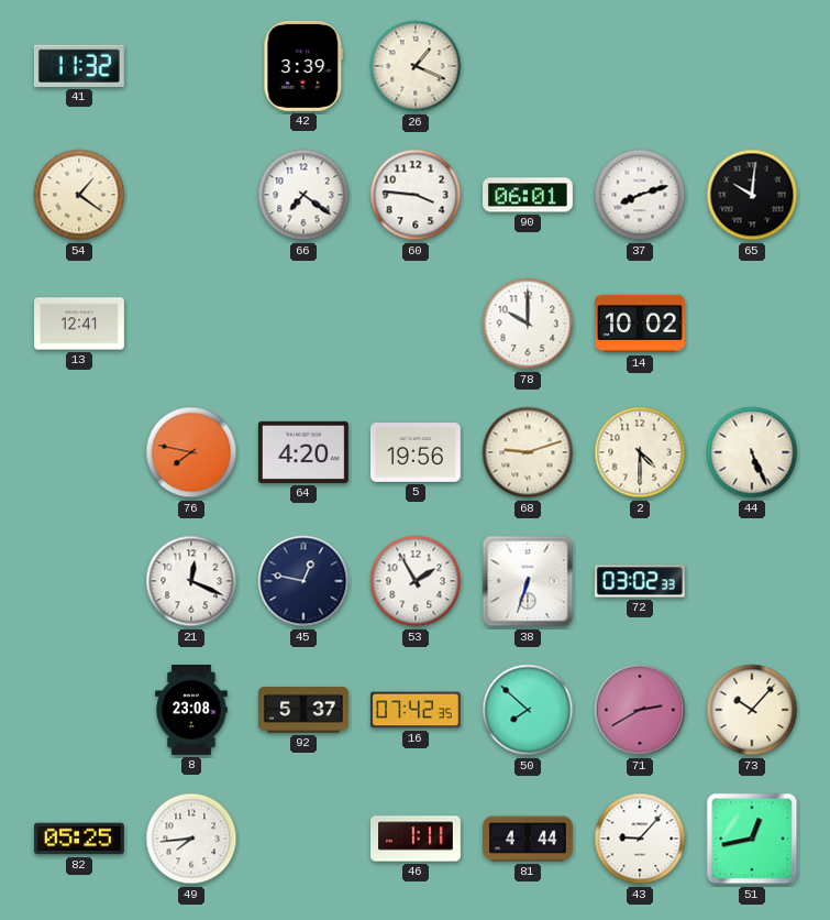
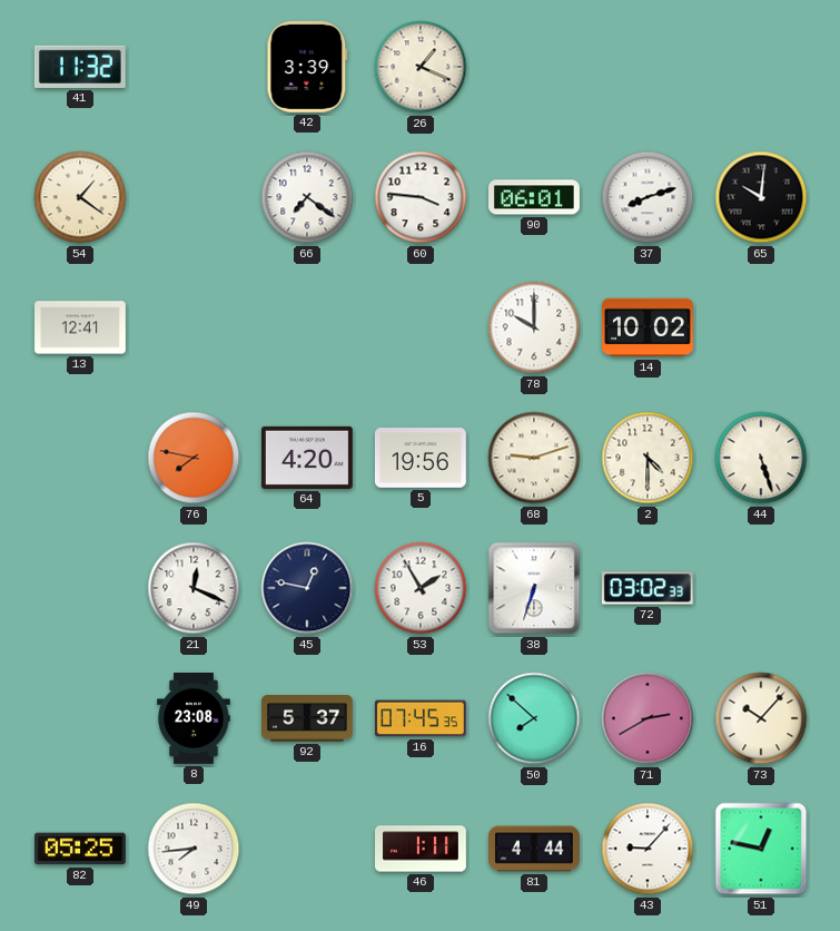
44: 5:26 -> 5:27
16: 07:42 -> 07:45
51: 12:43 -> 12:47
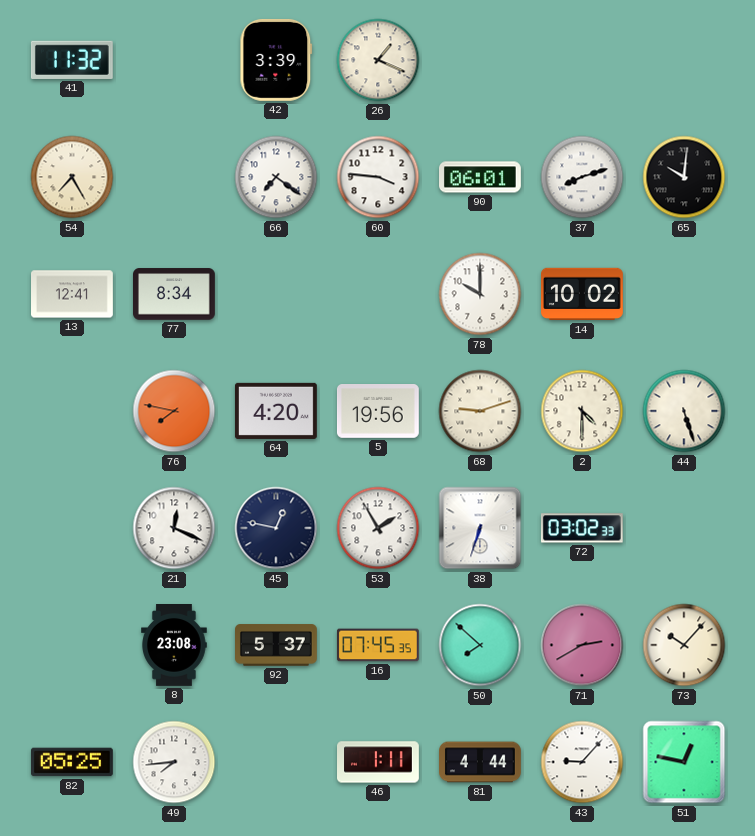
54: 1:21 -> 7:25
77: none -> 8:34
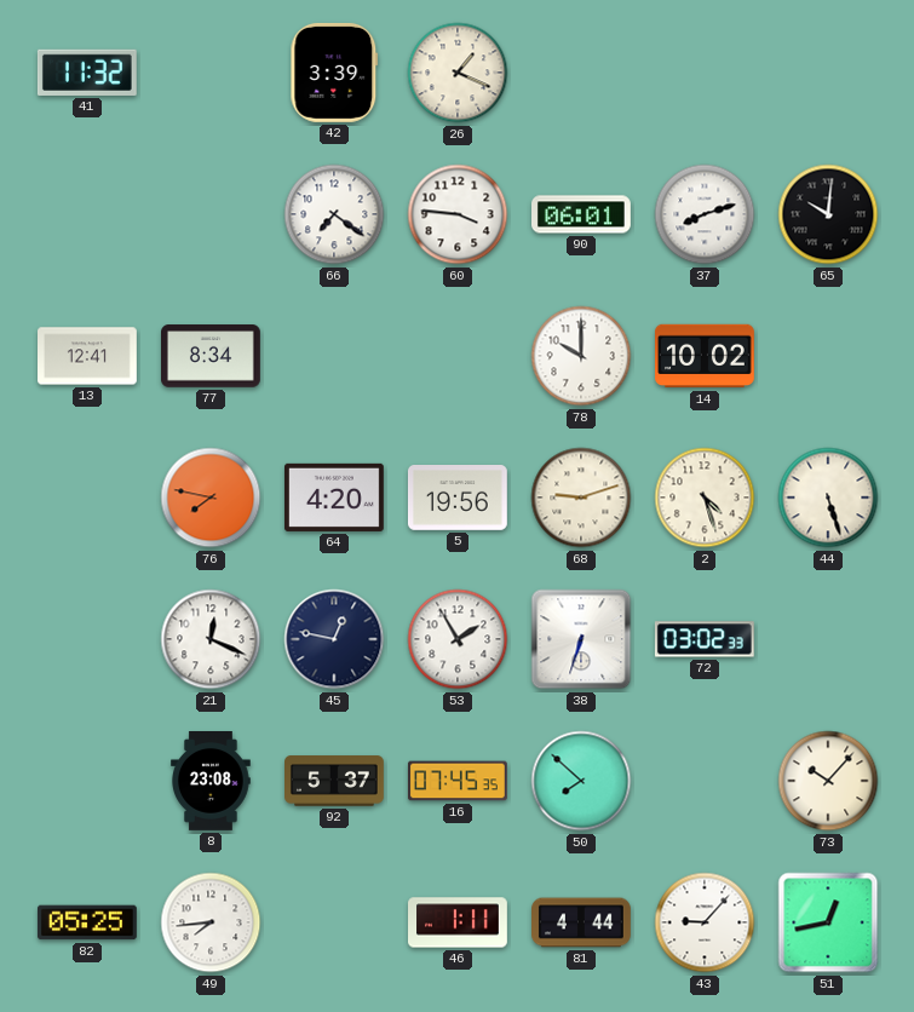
54: 7:25 -> none
2: 4:30 -> 4:27
71: 2:40 -> none
51: 12:47 -> 12:43
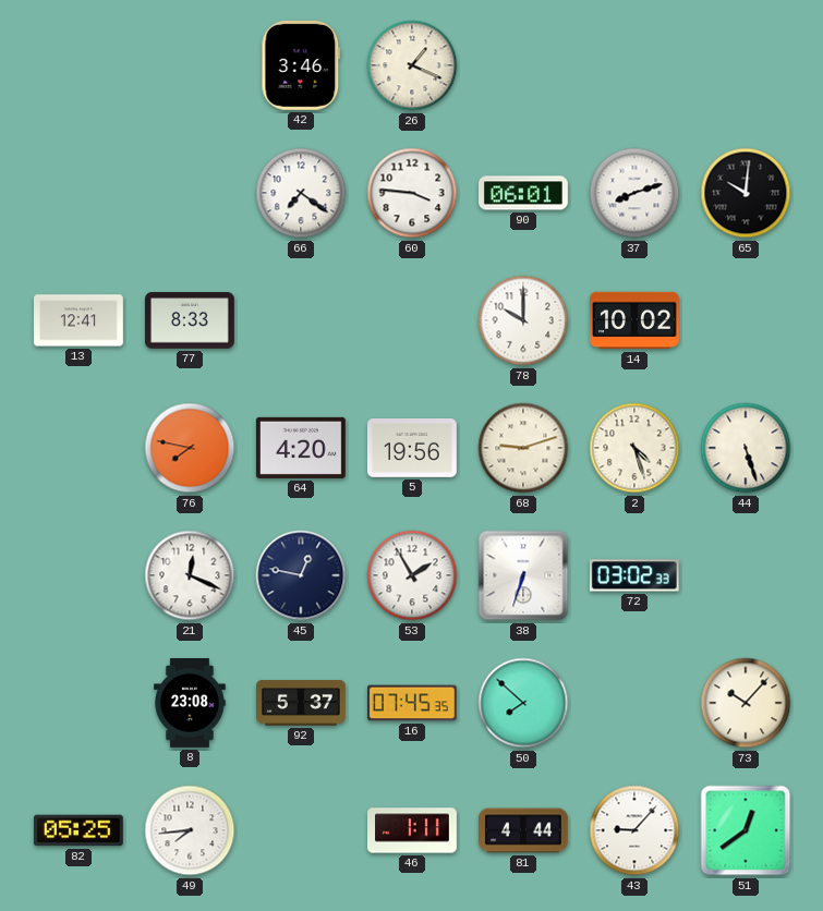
41: 11:32 -> none
42: 3:39 -> 3:46
77: 8:34 -> 8:33
51: 12:43 -> 12:39
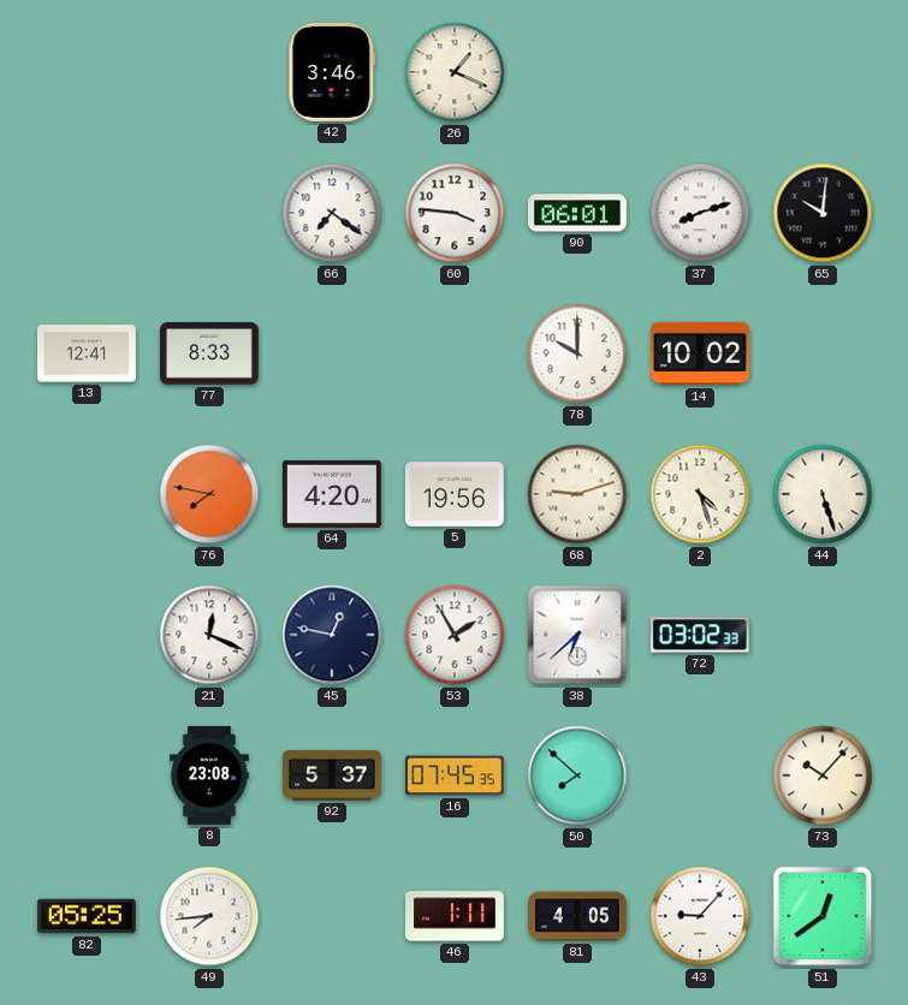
38: 6:33 -> 6:38
81: 4:44 -> 4:05
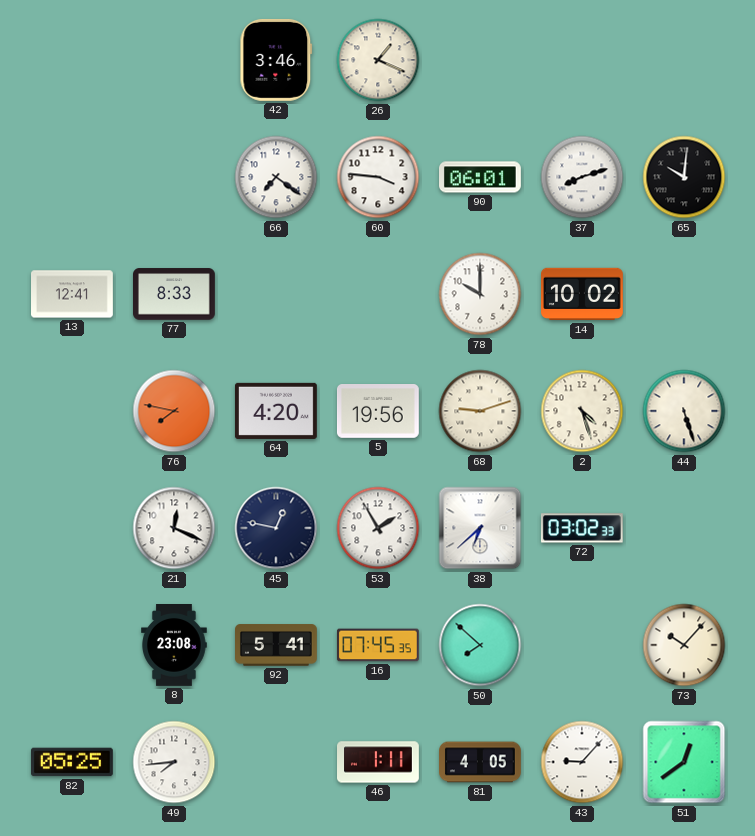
92: 5:37 -> 5:41
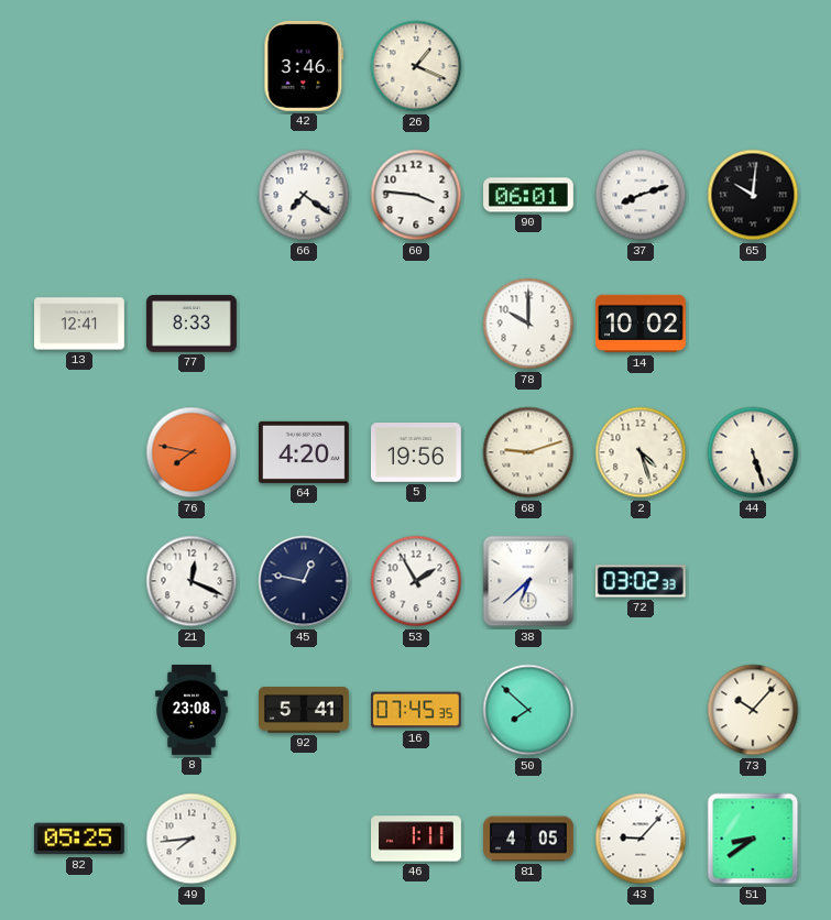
51: 12:39 -> 8:39
